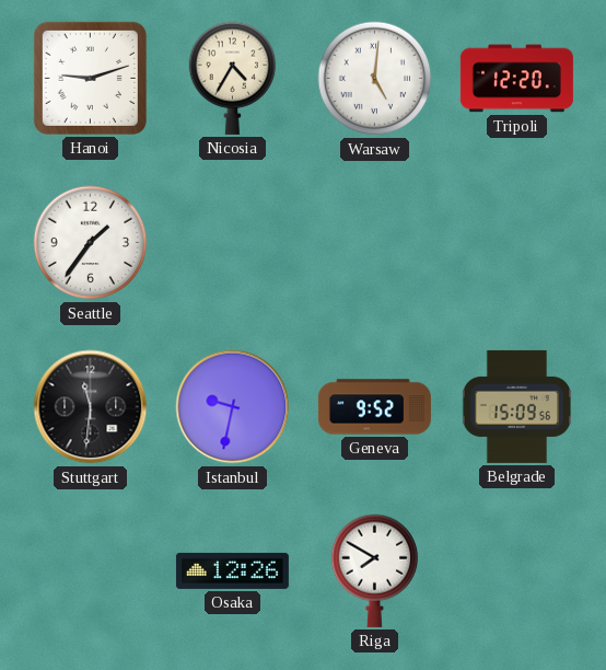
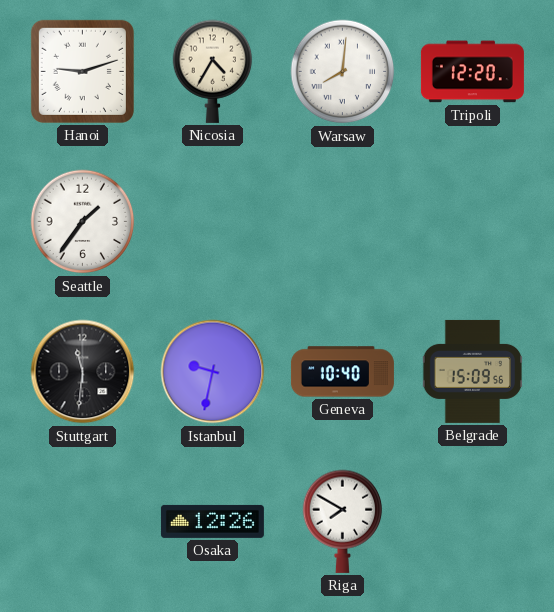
Warsaw: 5:01 -> 8:01
Geneva: 9:52 -> 10:40
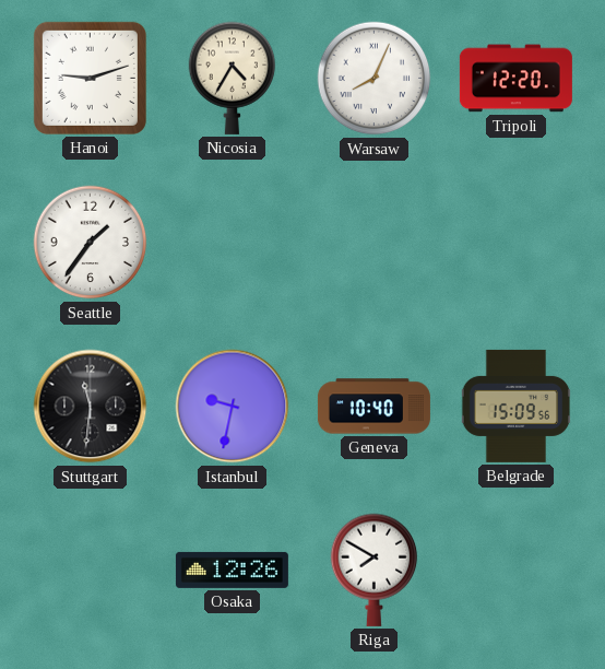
Warsaw: 8:01 -> 8:04
